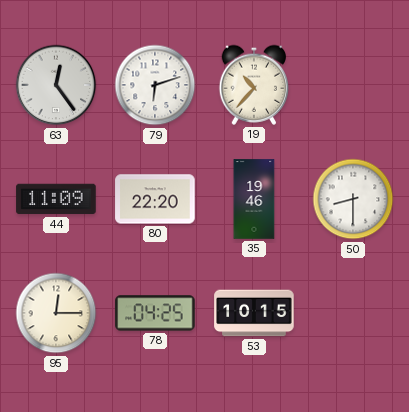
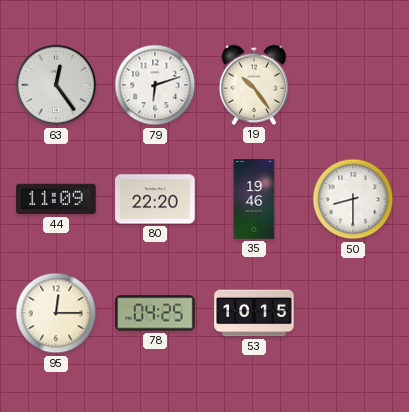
19: 10:37 -> 10:24
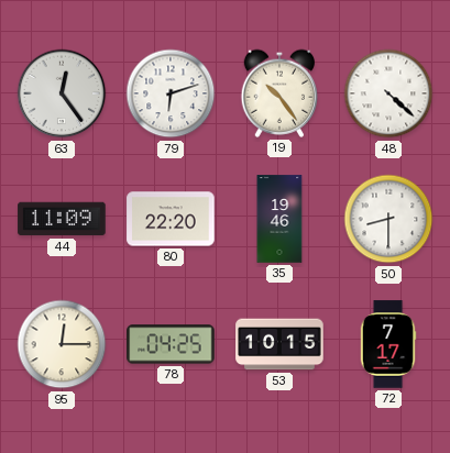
48: none -> 4:22
72: none -> 7:17
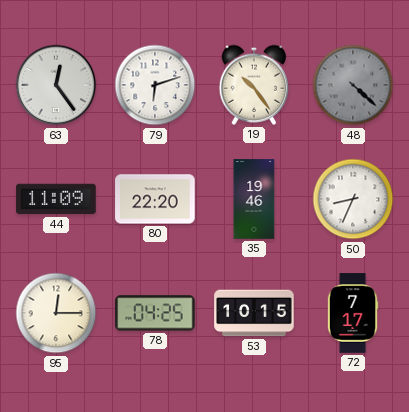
48 dial: white -> grey
50: 8:30 -> 8:34
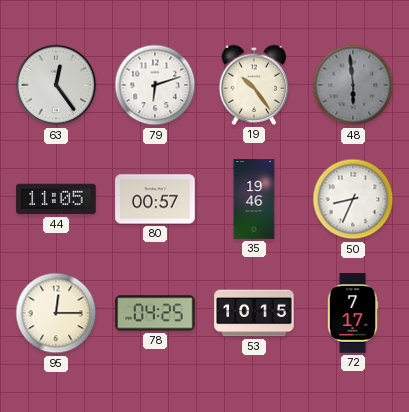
48: 4:22 -> 5:59
44: 11:09 -> 11:05
80: 22:20 -> 00:57
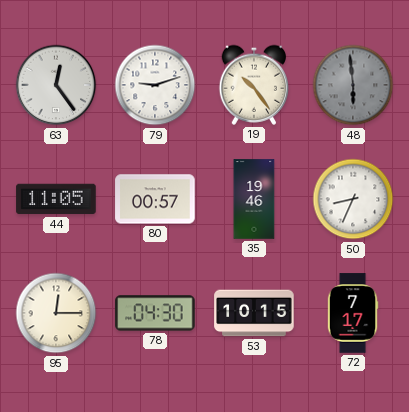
79: 6:12 -> 9:12
78: 04:25 -> 04:30
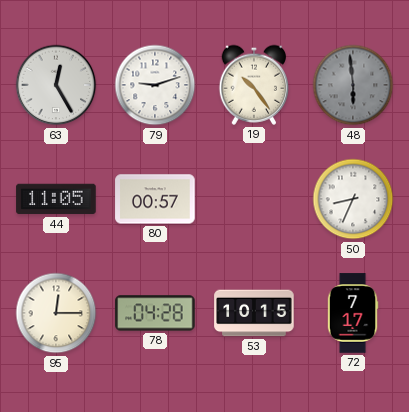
63: 12:24 -> 12:25
35: 19:46 -> none
78: 04:30 -> 04:28
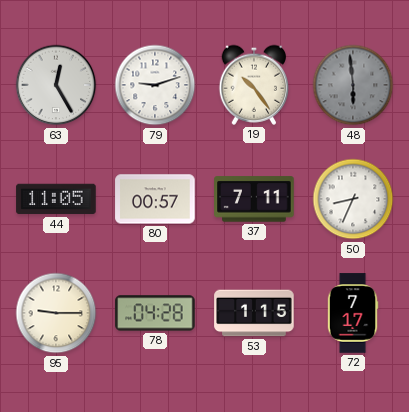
37: none -> 7:11
95: 12:15 -> 9:15
53: 10:15 -> 1:15
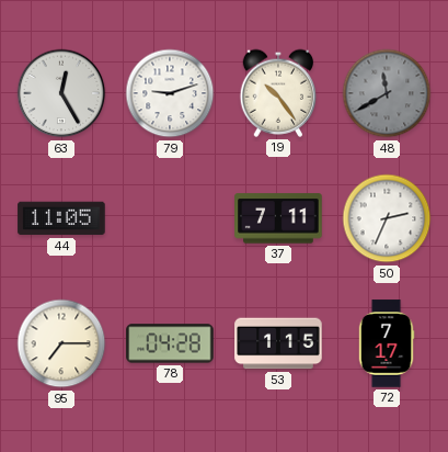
48: 5:59 -> 11:40
80: 00:57 -> none
50: 8:34 -> 2:34
95: 9:15 -> 7:15
